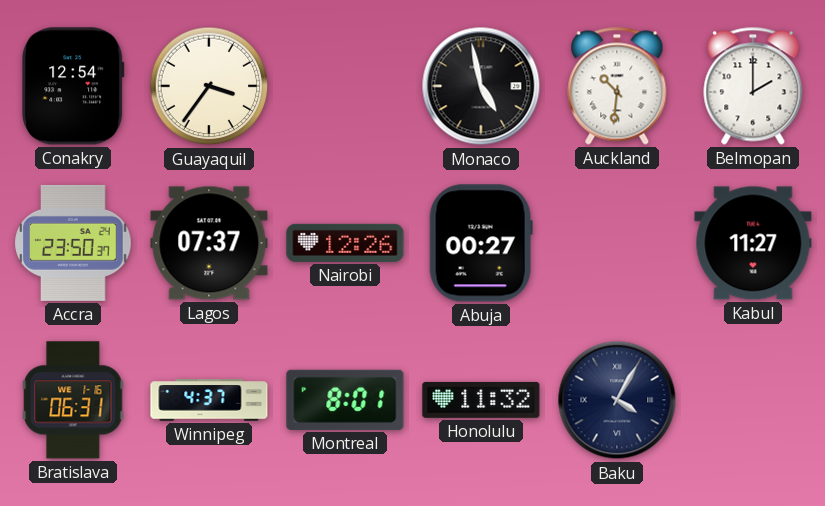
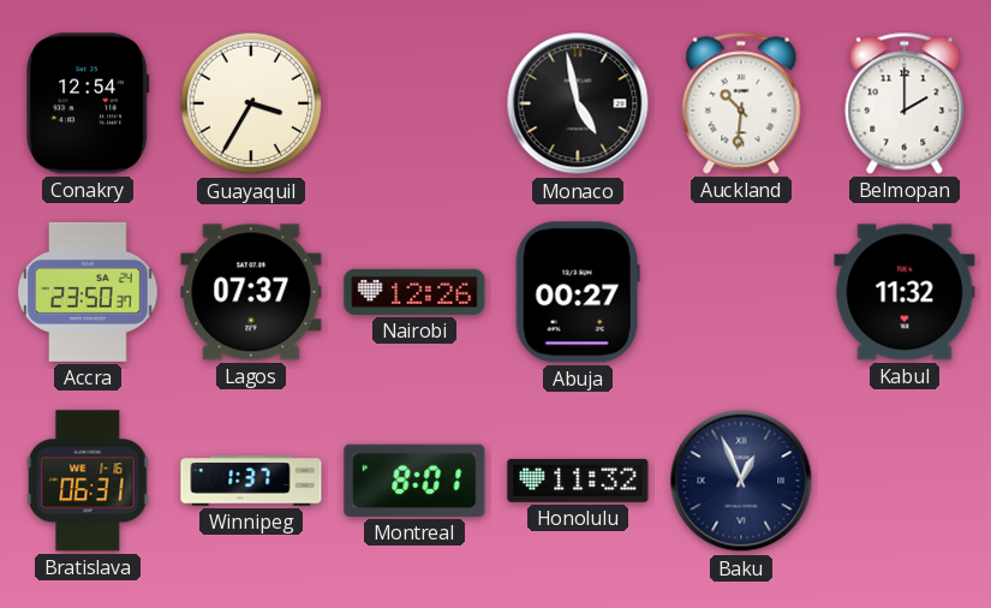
Guayaquil: 3:36 -> 3:35
Kabul: 11:27 -> 11:32
Winnipeg: 4:37 -> 1:37
Baku: 4:05 -> 12:56
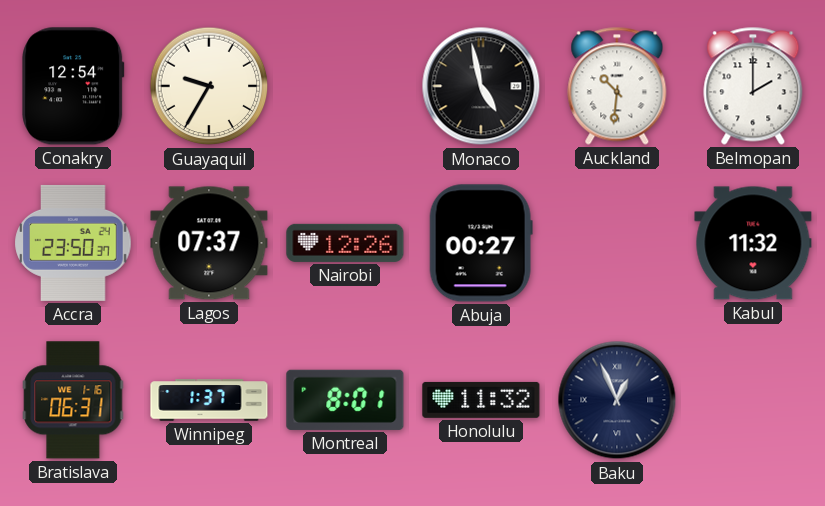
Guayaquil: 3:35 -> 9:35
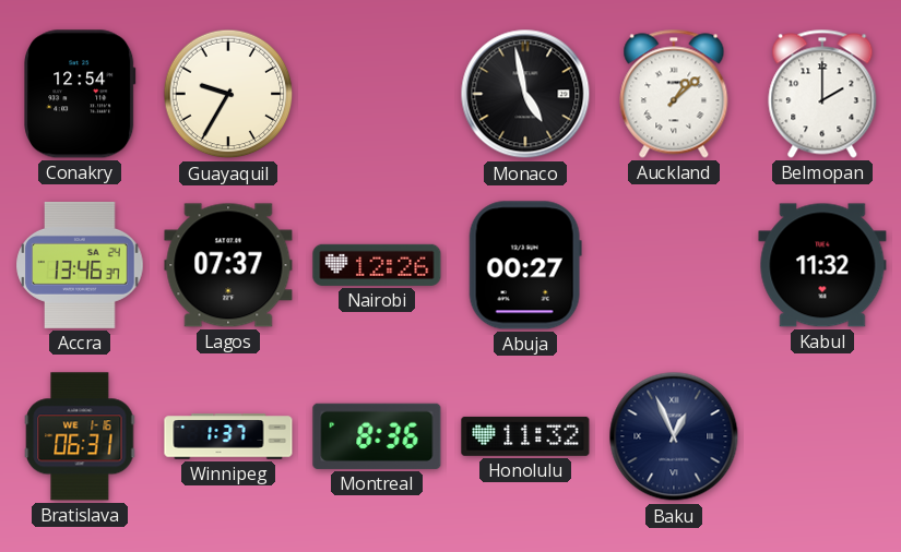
Auckland: 10:31 -> 1:08
Accra: 23:50 -> 13:46
Montreal: 8:01 -> 8:36
